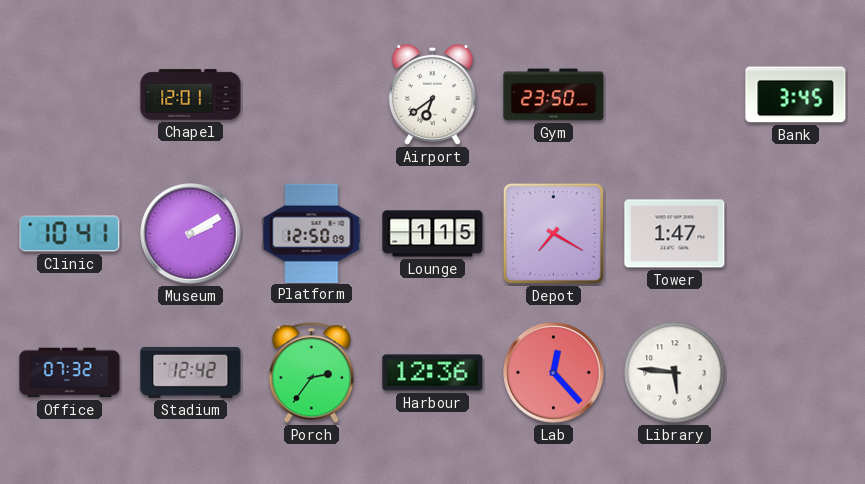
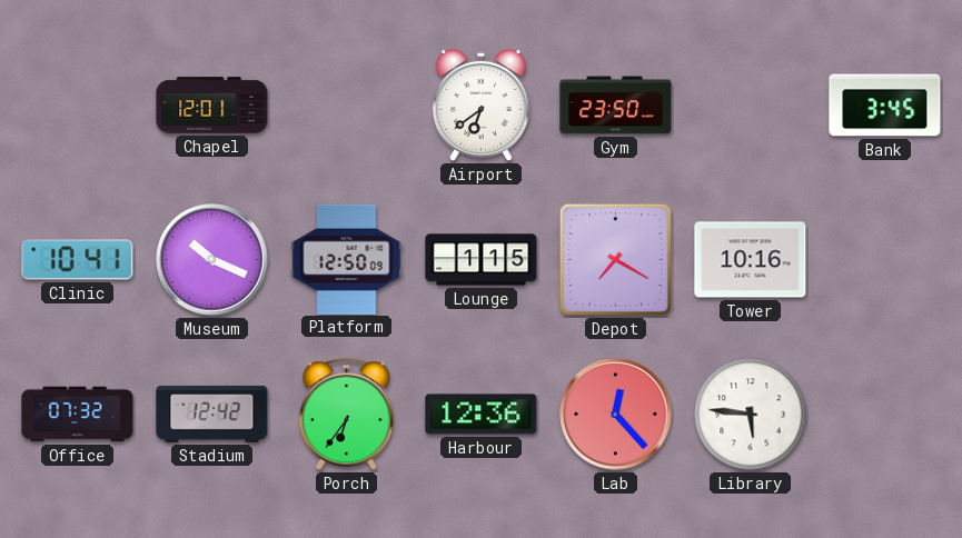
Museum: 2:10 -> 10:19
Tower: 1:47 -> 10:16
Porch: 2:36 -> 6:36
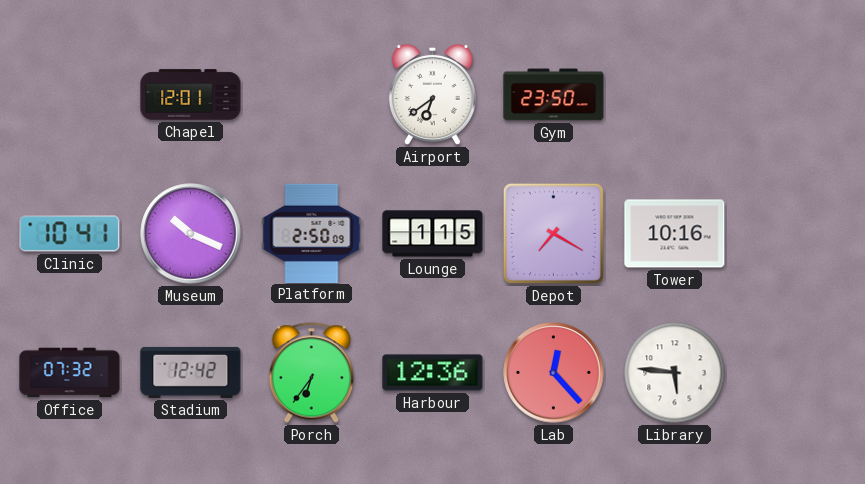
Bank: 3:45 -> none
Platform: 12:50 -> 2:50
